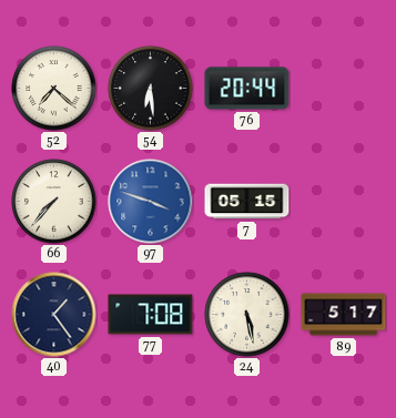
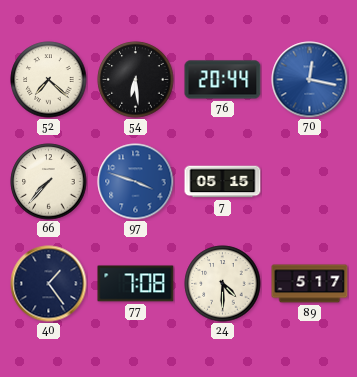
70: none -> 12:17
24: 5:28 -> 4:30
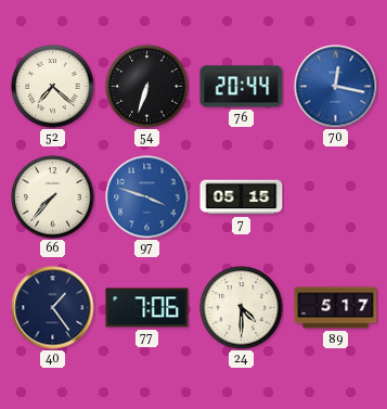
54: 6:29 -> 6:33
77: 7:08 -> 7:06
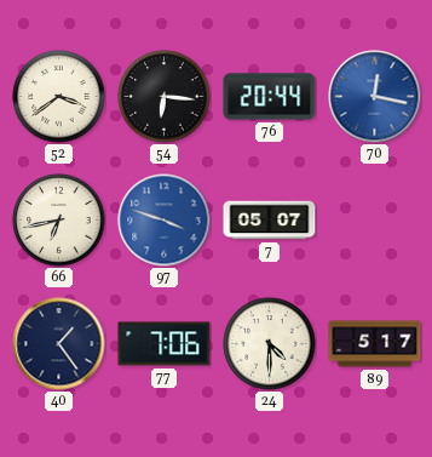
52: 7:22 -> 3:39
54: 6:33 -> 6:16
66: 7:37 -> 6:43
7: 05:15 -> 05:07
